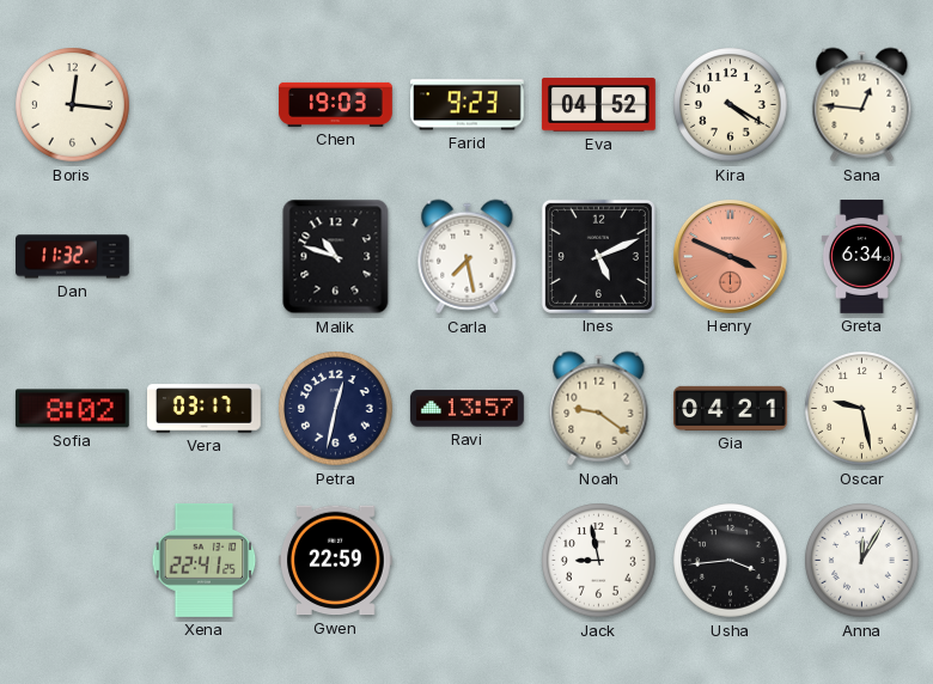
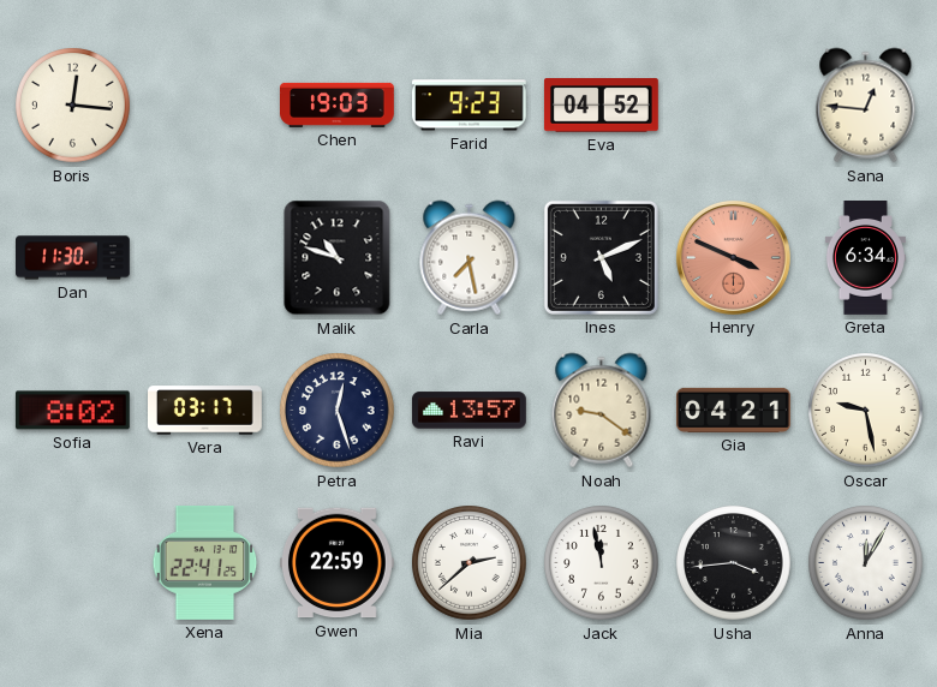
Kira: 4:20 -> none
Dan: 11:32 -> 11:30
Petra: 12:32 -> 12:27
Mia: none -> 2:38
Jack: 8:58 -> 11:58
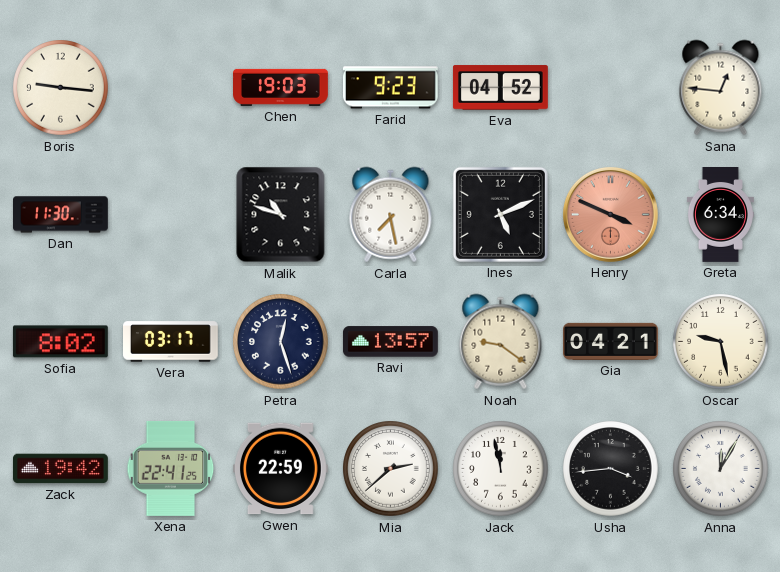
Boris: 12:16 -> 9:16
Zack: none -> 19:42
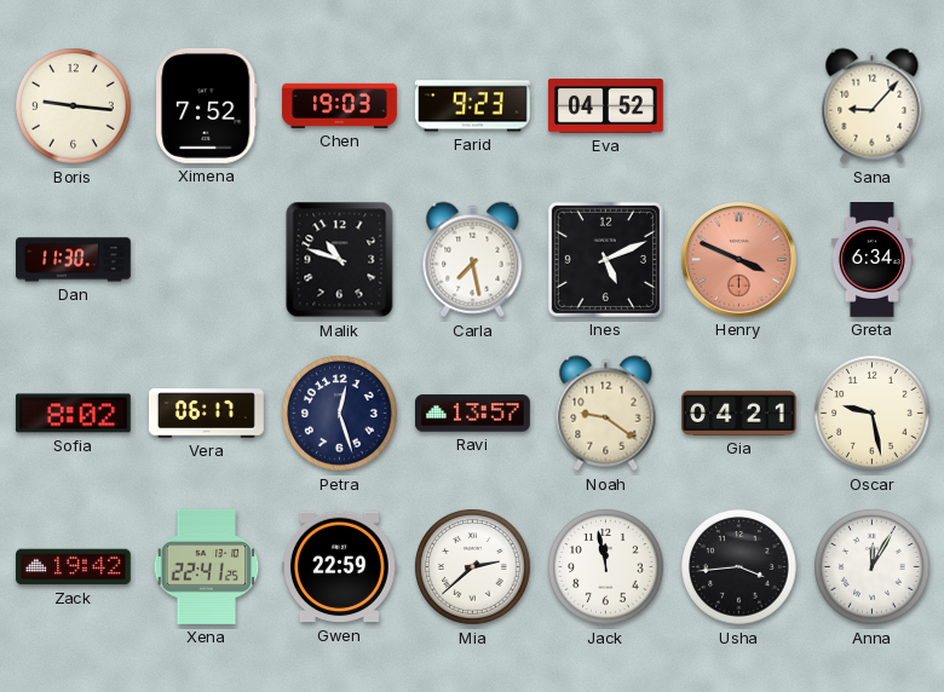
Ximena: none -> 7:52
Sana: 12:46 -> 9:07
Vera: 03:17 -> 06:17
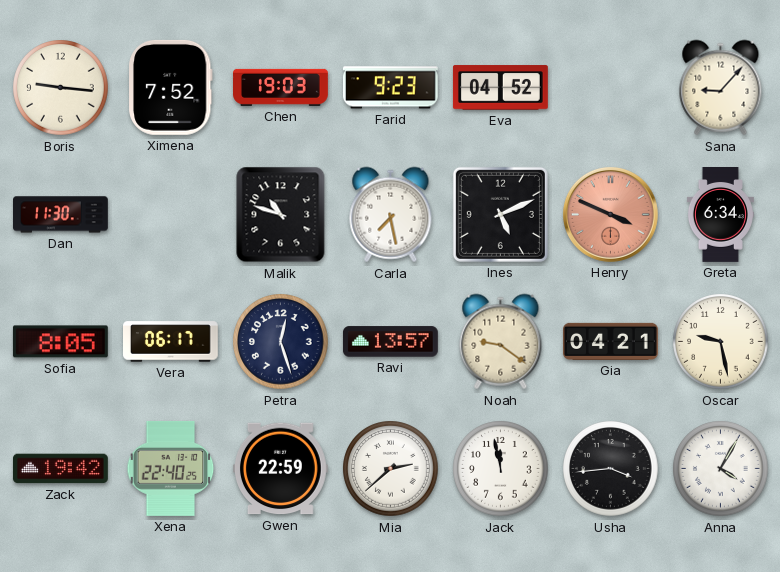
Sofia: 8:02 -> 8:05
Xena: 22:41 -> 22:40
Anna: 12:05 -> 4:05
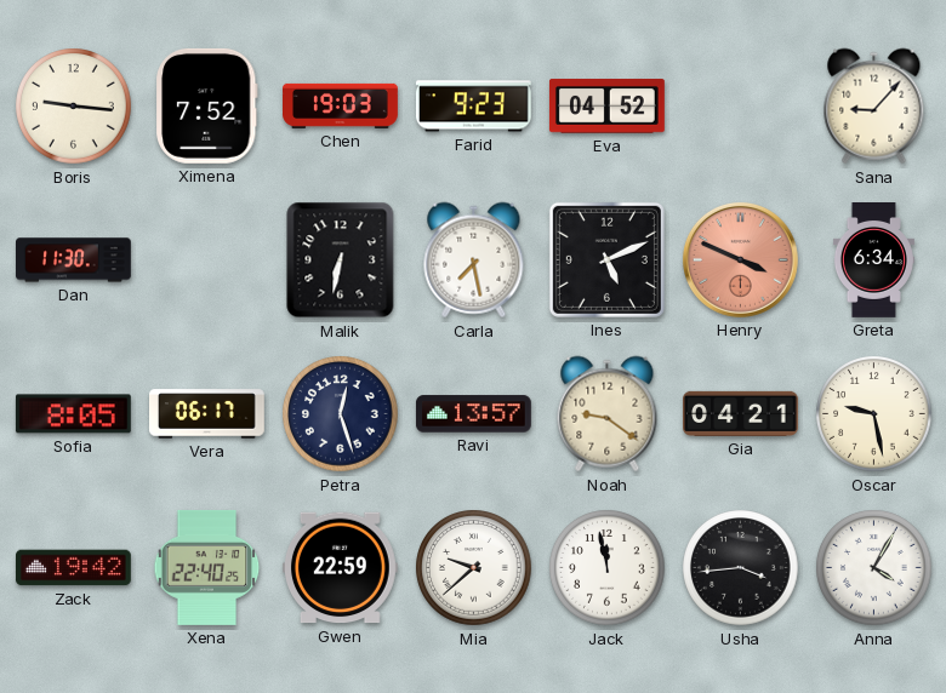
Malik: 10:48 -> 6:32
Mia: 2:38 -> 9:38
